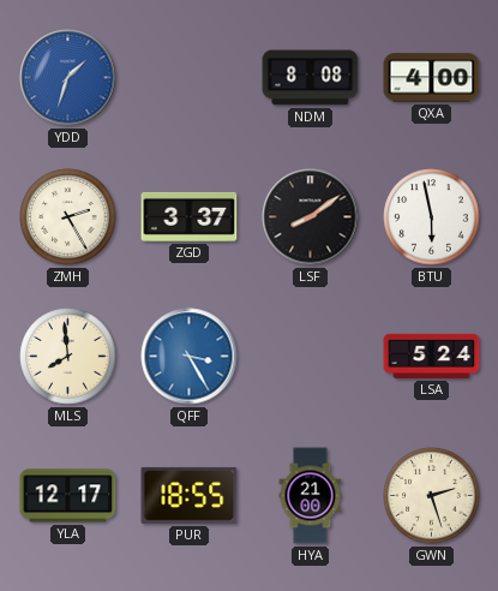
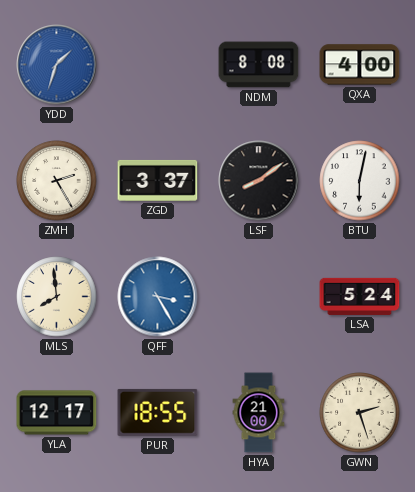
BTU: 5:58 -> 6:02
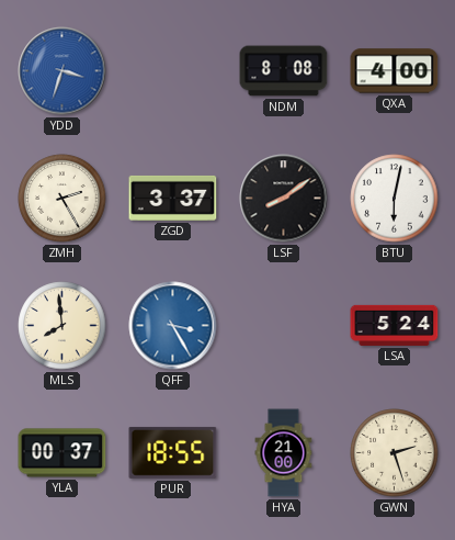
YDD: 1:33 -> 3:33
YLA: 12:17 -> 00:37
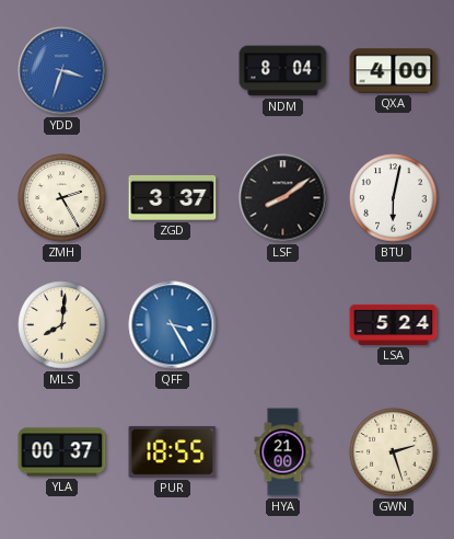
NDM: 8:08 -> 8:04
MLS: 7:59 -> 8:01
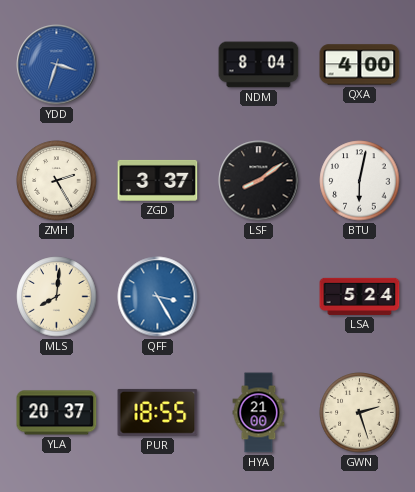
YLA: 00:37 -> 20:37
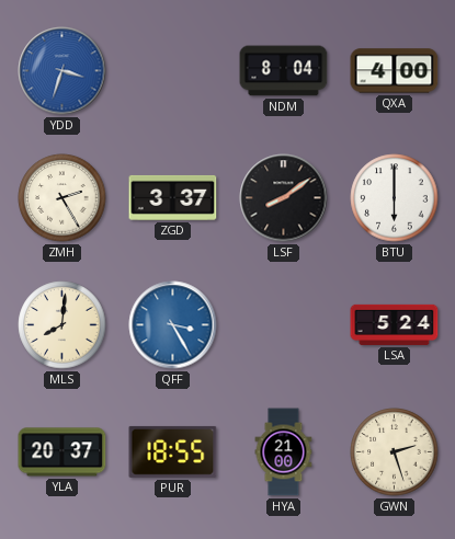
BTU: 6:02 -> 6:00
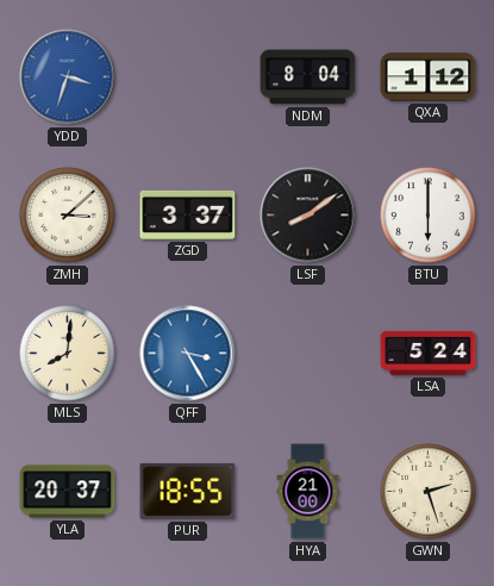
QXA: 4:00 -> 1:12
ZMH: 2:25 -> 3:08
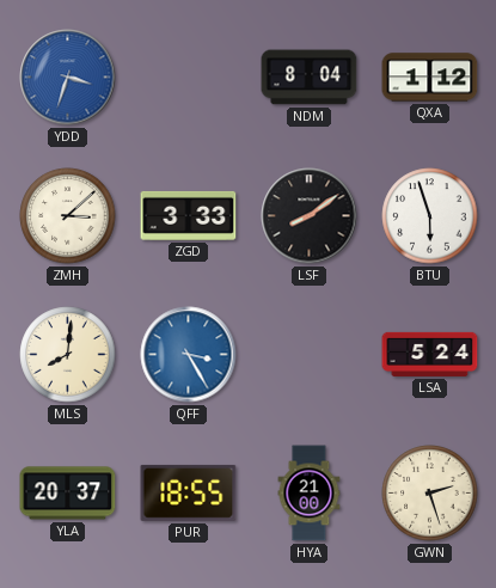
ZGD: 3:37 -> 3:33
BTU: 6:00 -> 5:57
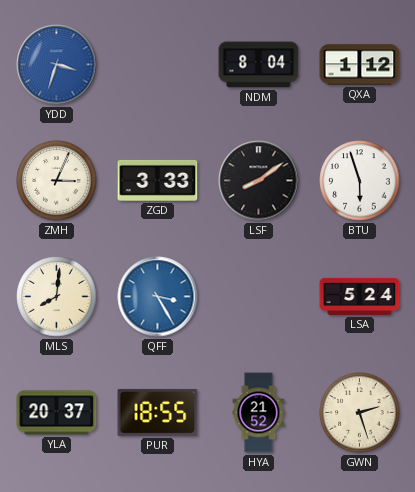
ZMH: 3:08 -> 3:04
HYA: 21:00 -> 21:52
